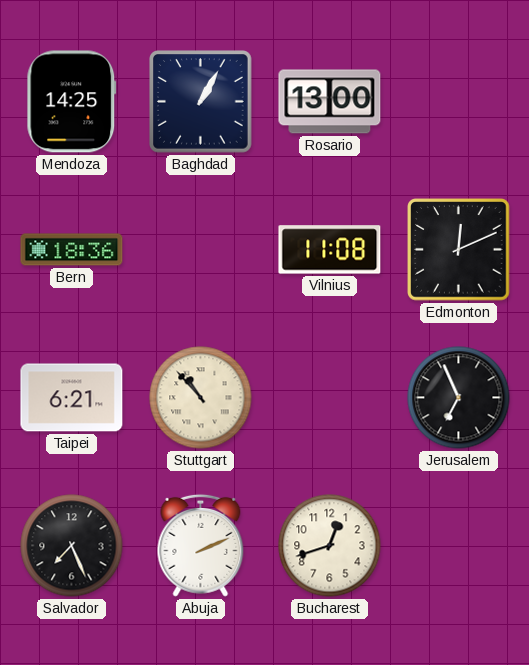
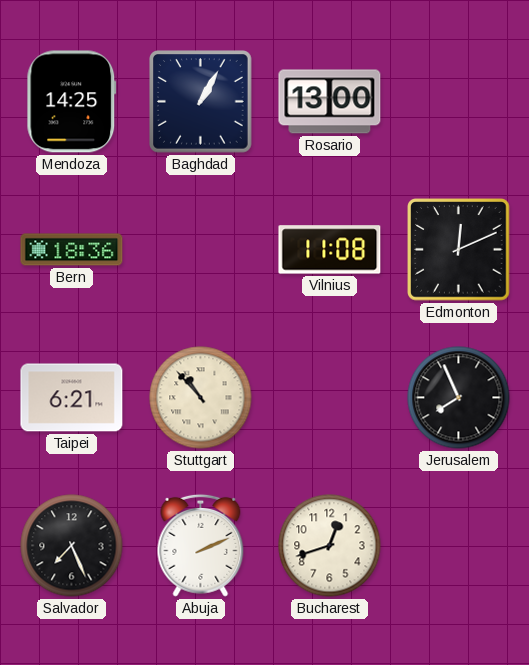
Jerusalem: 6:56 -> 7:56
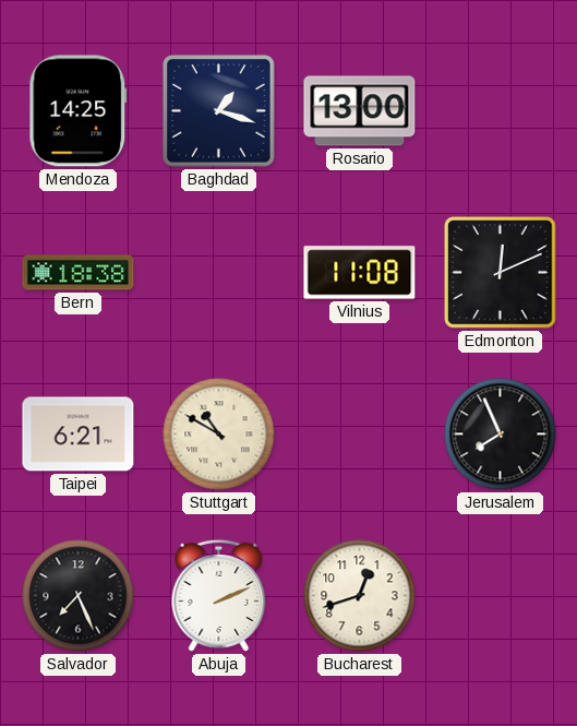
Baghdad: 1:05 -> 1:18
Bern: 18:36 -> 18:38
Stuttgart: 10:53 -> 10:50
